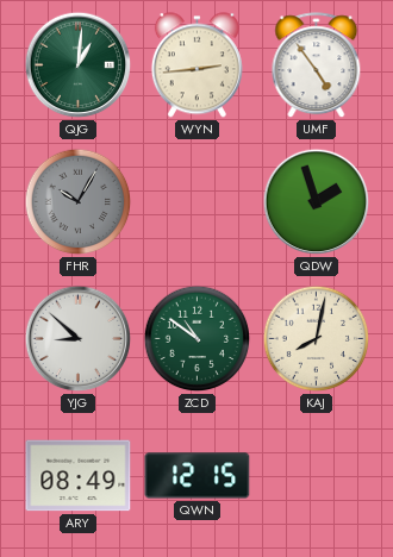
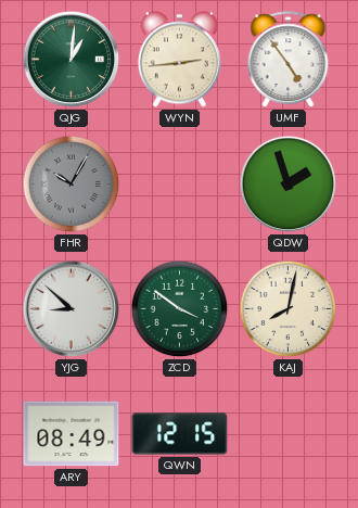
ZCD: 10:51 -> 3:51
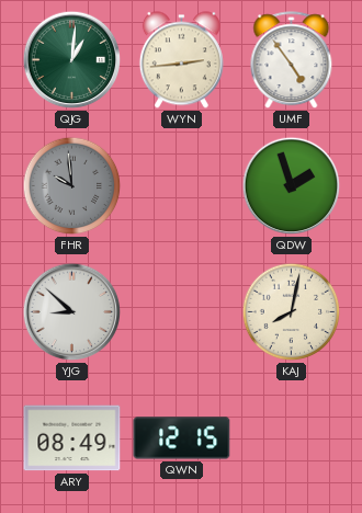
FHR: 10:05 -> 9:59
ZCD: 3:51 -> none
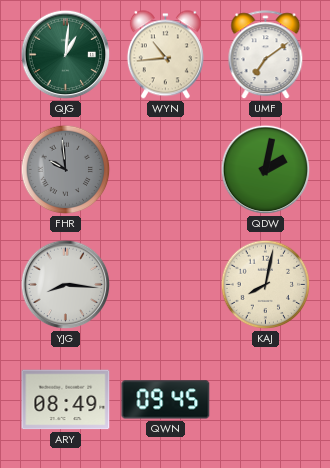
WYN: 2:44 -> 10:44
UMF: 4:54 -> 7:09
QDW: 1:57 -> 2:02
YJG: 8:52 -> 8:16
QWN: 12:15 -> 09:45
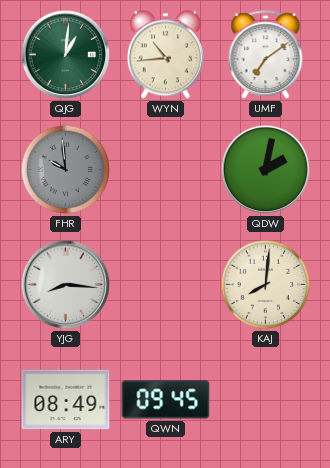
KAJ: 8:02 -> 8:01
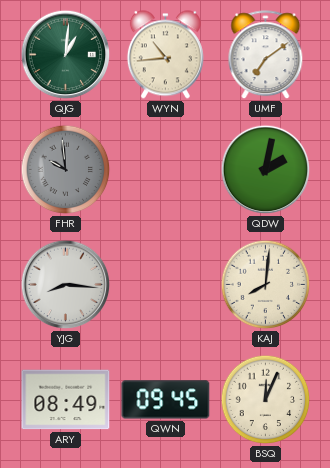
BSQ: none -> 12:04
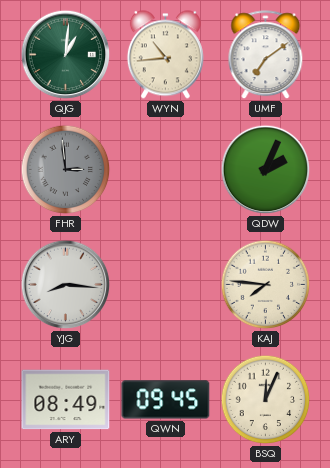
FHR: 9:59 -> 2:59
QDW: 2:02 -> 2:04
KAJ: 8:01 -> 7:46
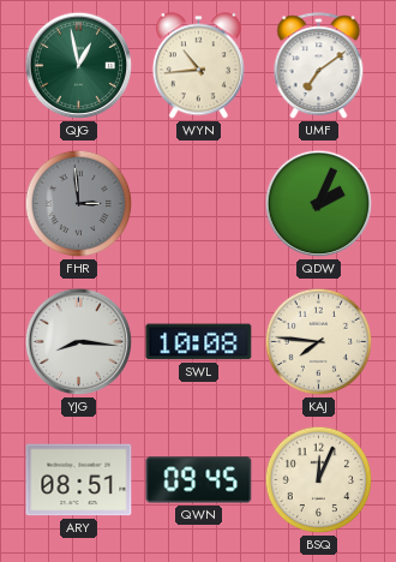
QJG: 1:01 -> 12:58
SWL: none -> 10:08
ARY: 08:49 -> 08:51
